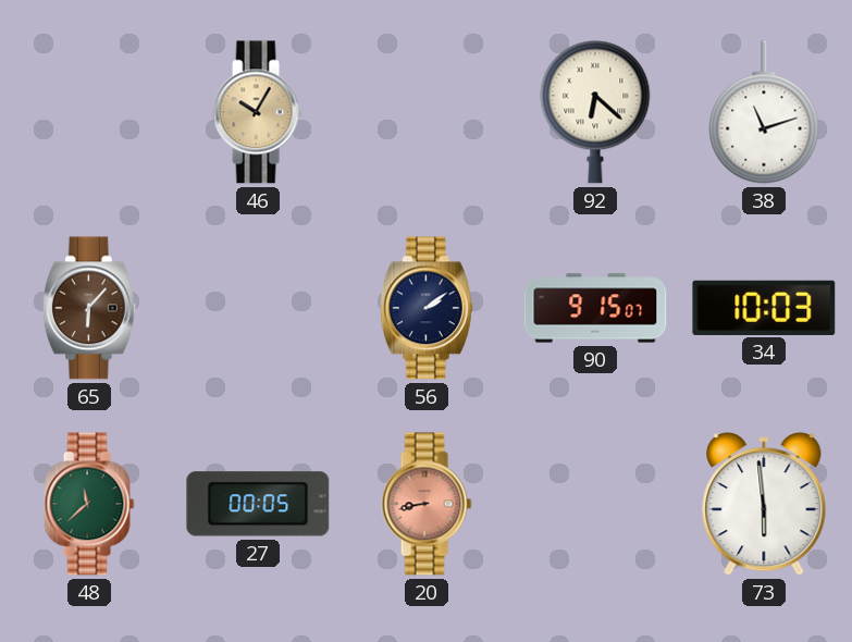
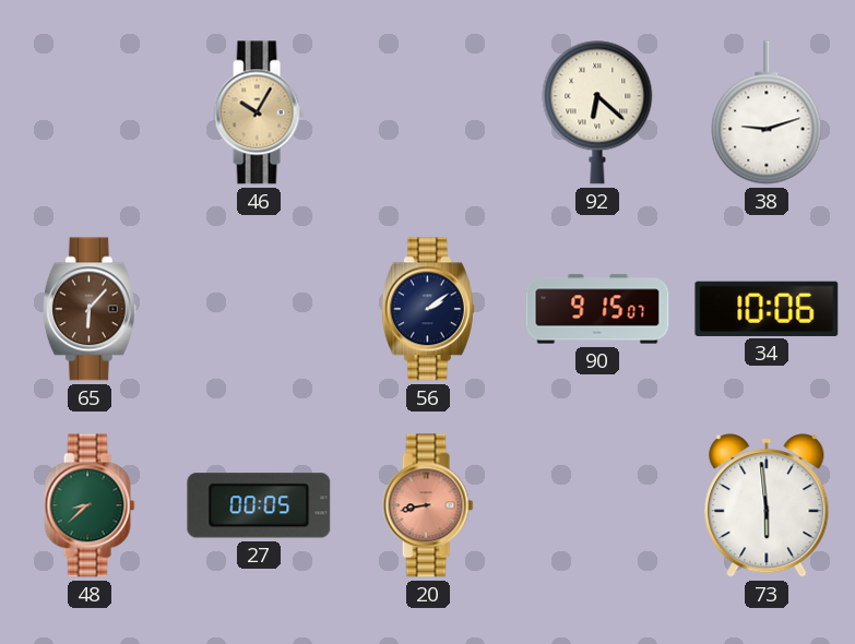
38: 11:12 -> 9:12
34: 10:03 -> 10:06
48: 11:38 -> 8:38
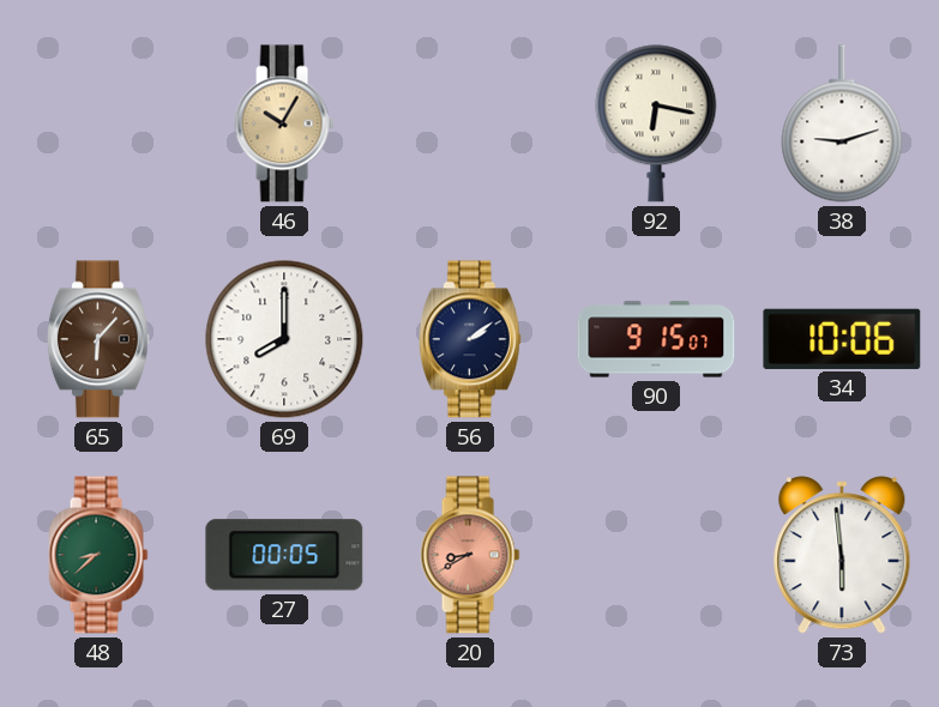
92: 6:22 -> 6:17
69: none -> 8:00
20: 8:43 -> 8:40
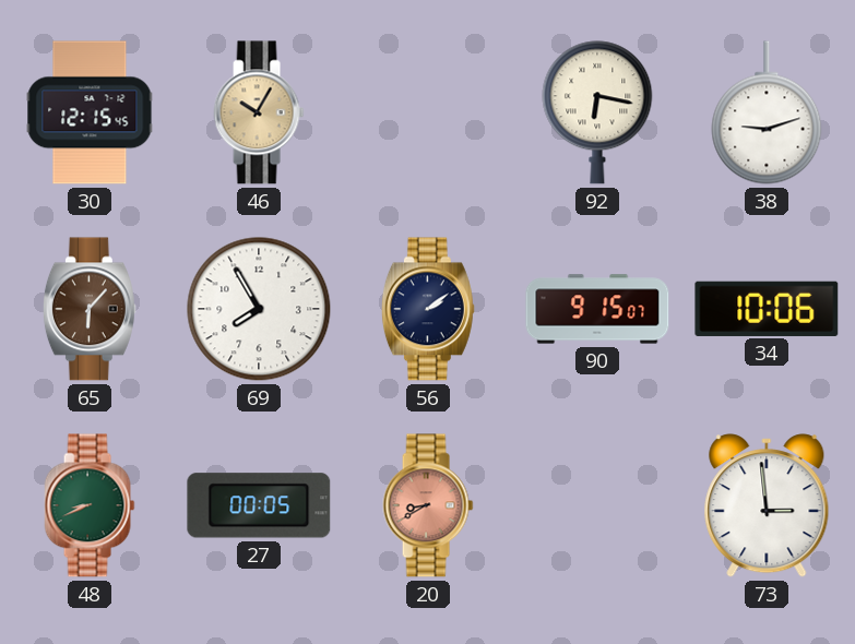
30: none -> 12:15
69: 8:00 -> 7:55
48: 8:38 -> 8:41
73: 5:59 -> 2:59
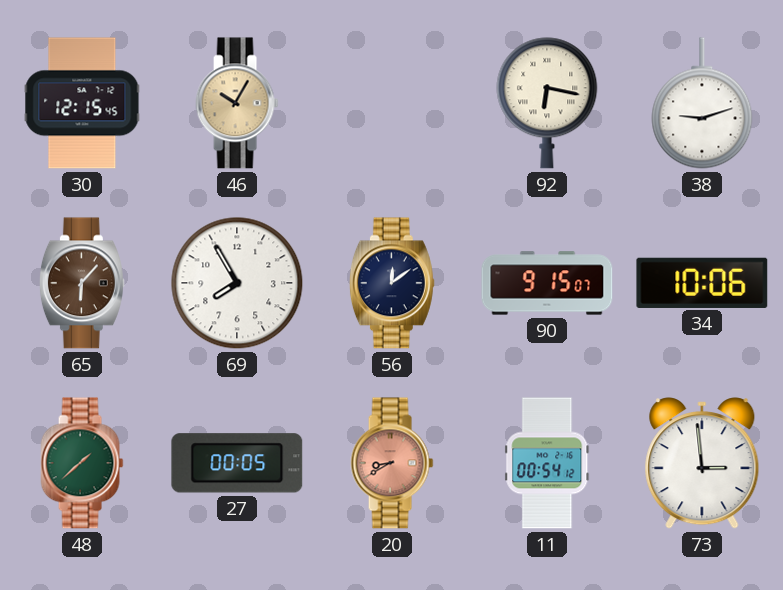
56: 2:09 -> 12:09
48: 8:41 -> 1:38
11: none -> 00:54
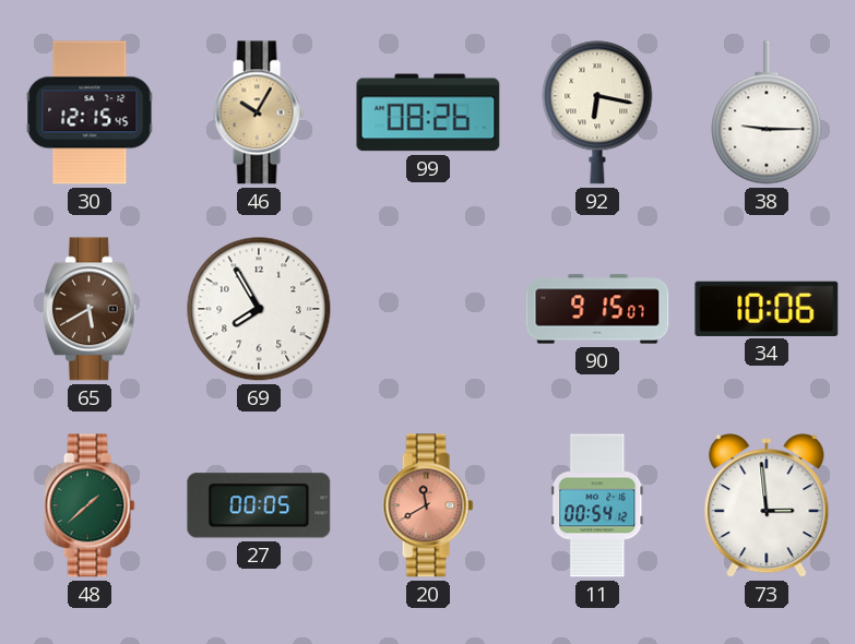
99: none -> 08:26
38: 9:12 -> 9:15
65: 6:07 -> 5:40
56: 12:09 -> none
20: 8:40 -> 11:40
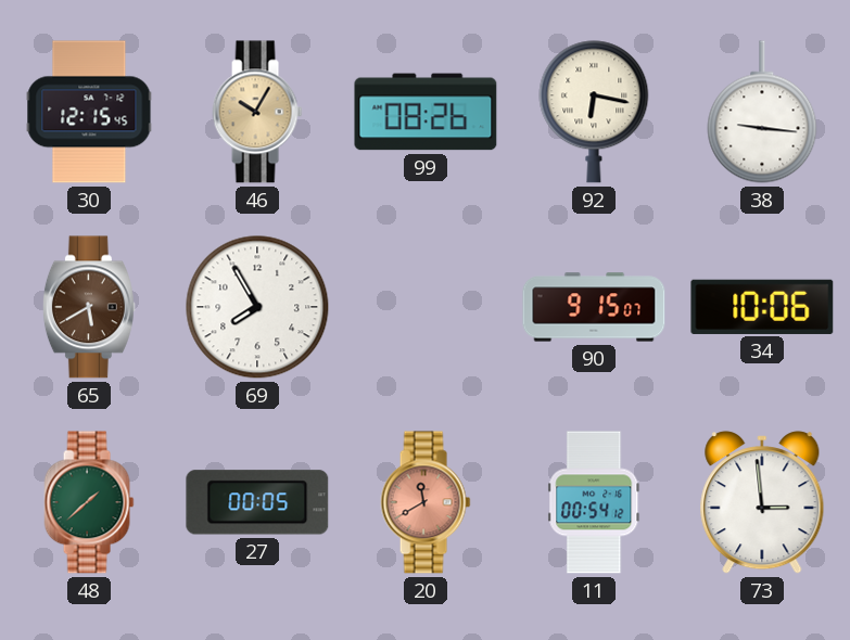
38: 9:15 -> 9:16
